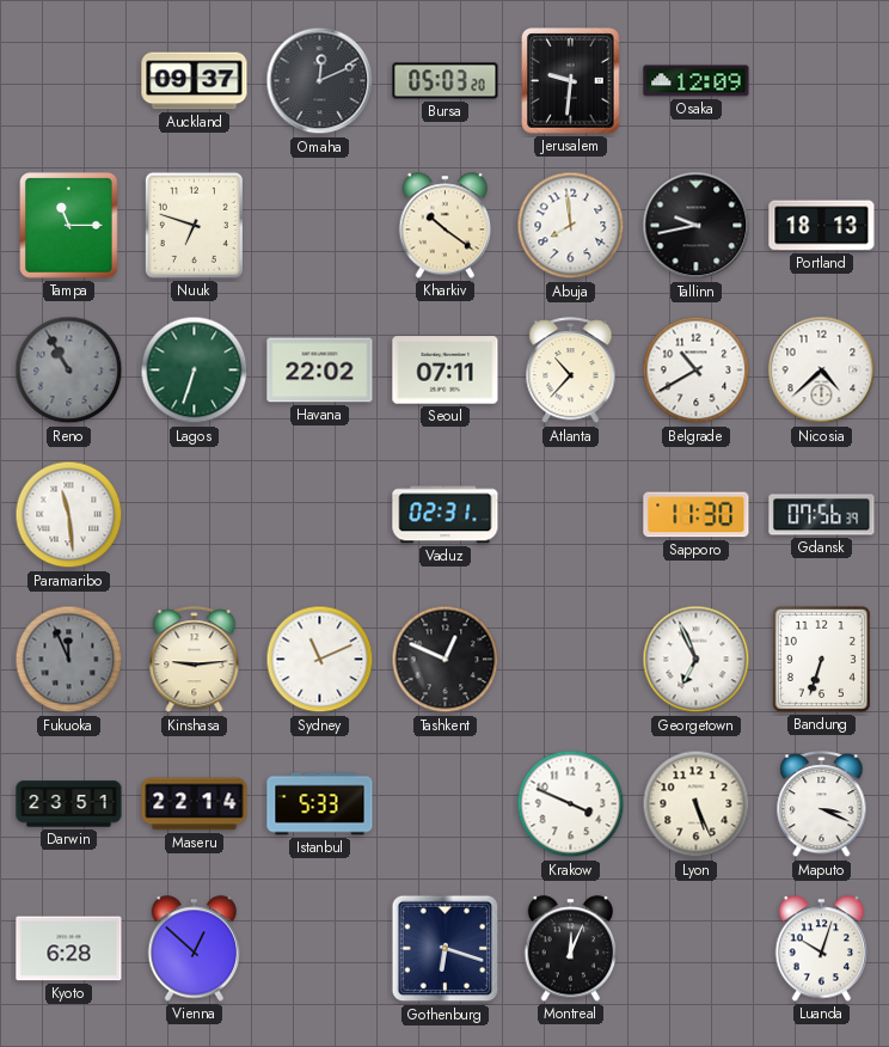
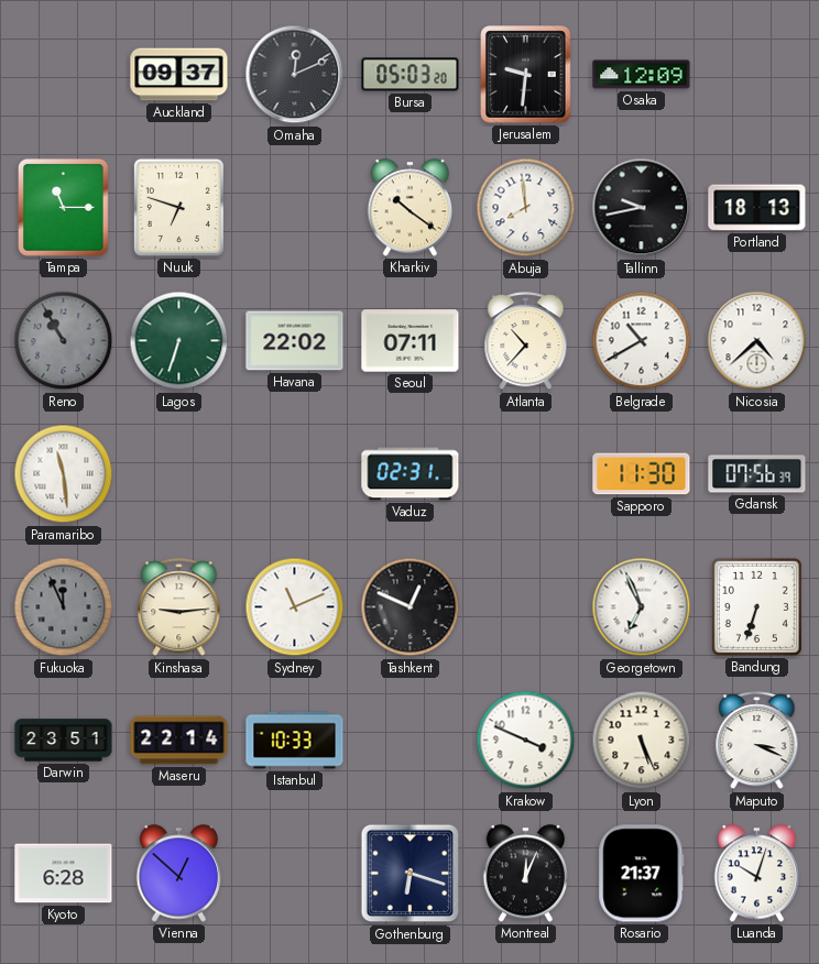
Istanbul: 5:33 -> 10:33
Rosario: none -> 21:37
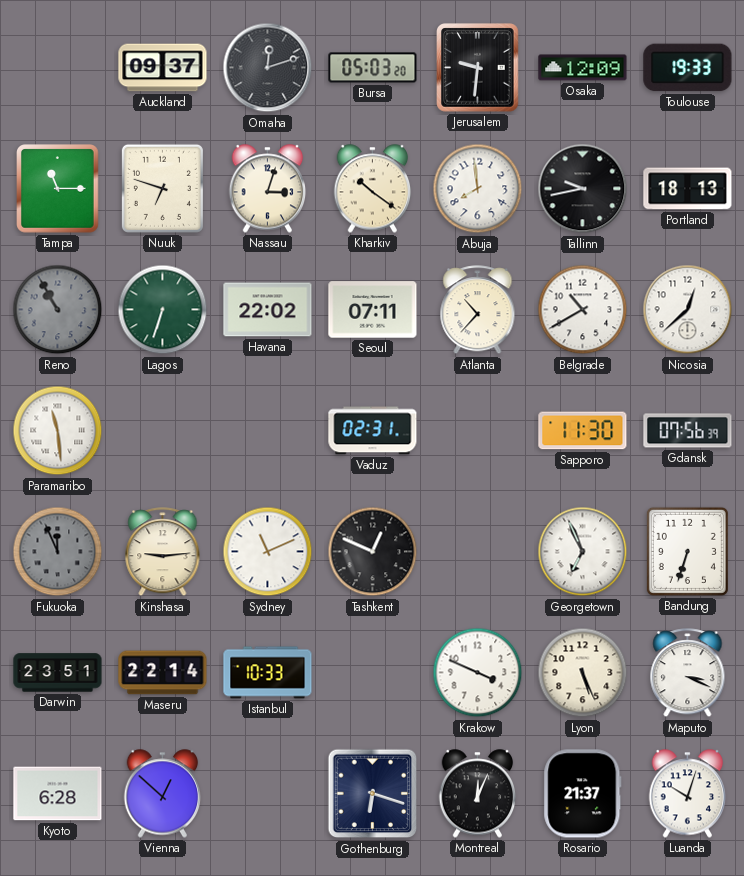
Omaha: 12:11 -> 12:12
Toulouse: none -> 19:33
Nassau: none -> 3:03
Nicosia: 4:38 -> 12:38
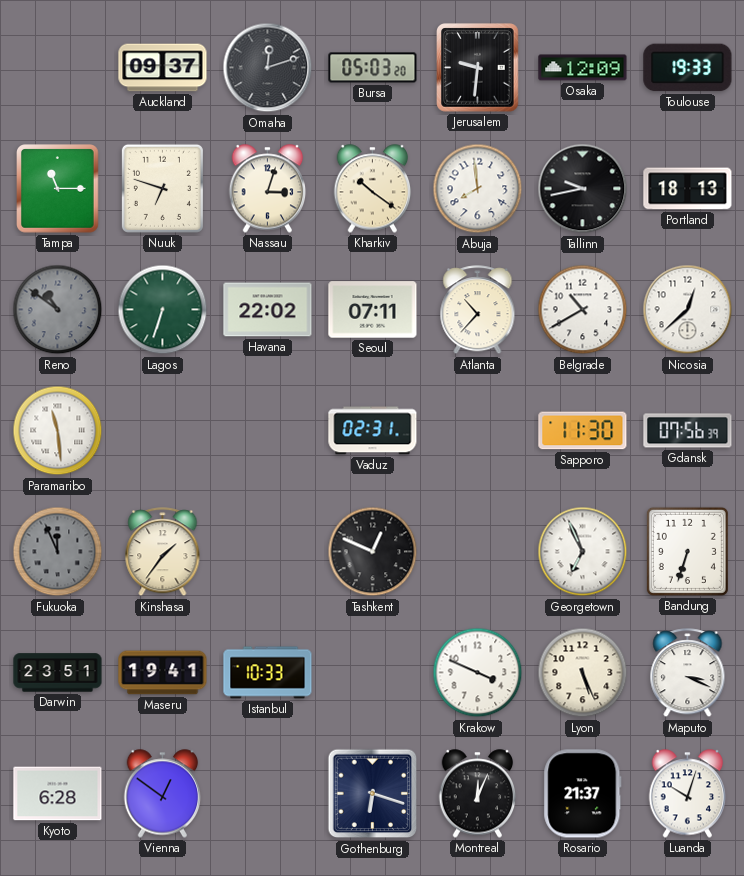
Reno: 10:55 -> 10:51
Kinshasa: 9:14 -> 1:36
Sydney: 11:11 -> none
Maseru: 22:14 -> 19:41
Vienna: 12:52 -> 12:51
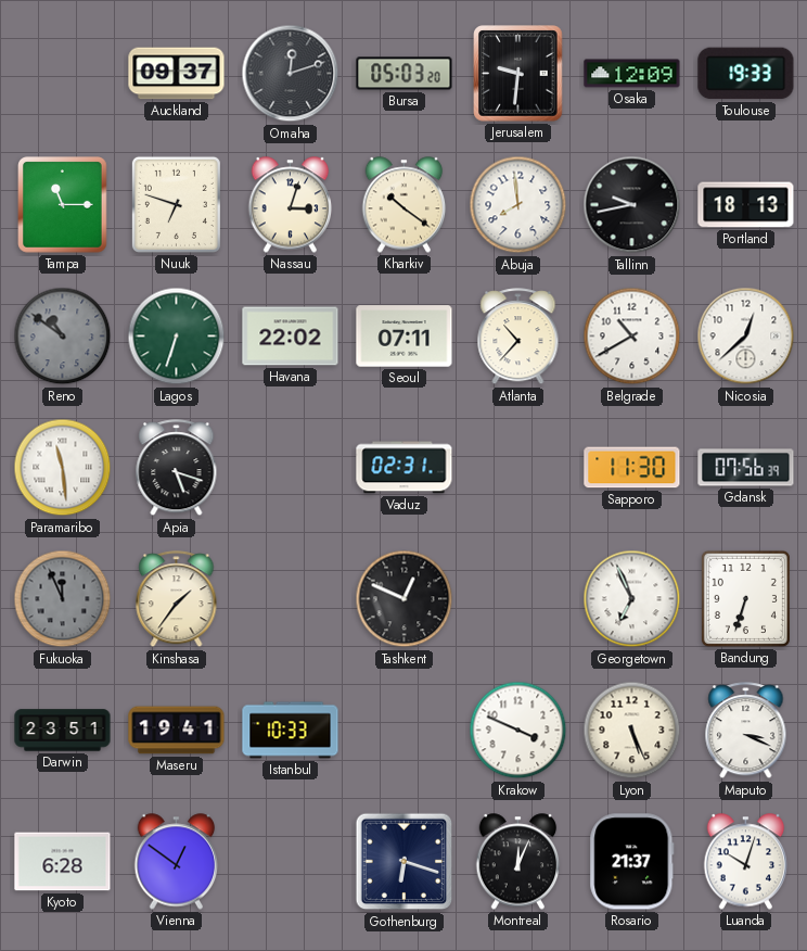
Apia: none -> 5:18
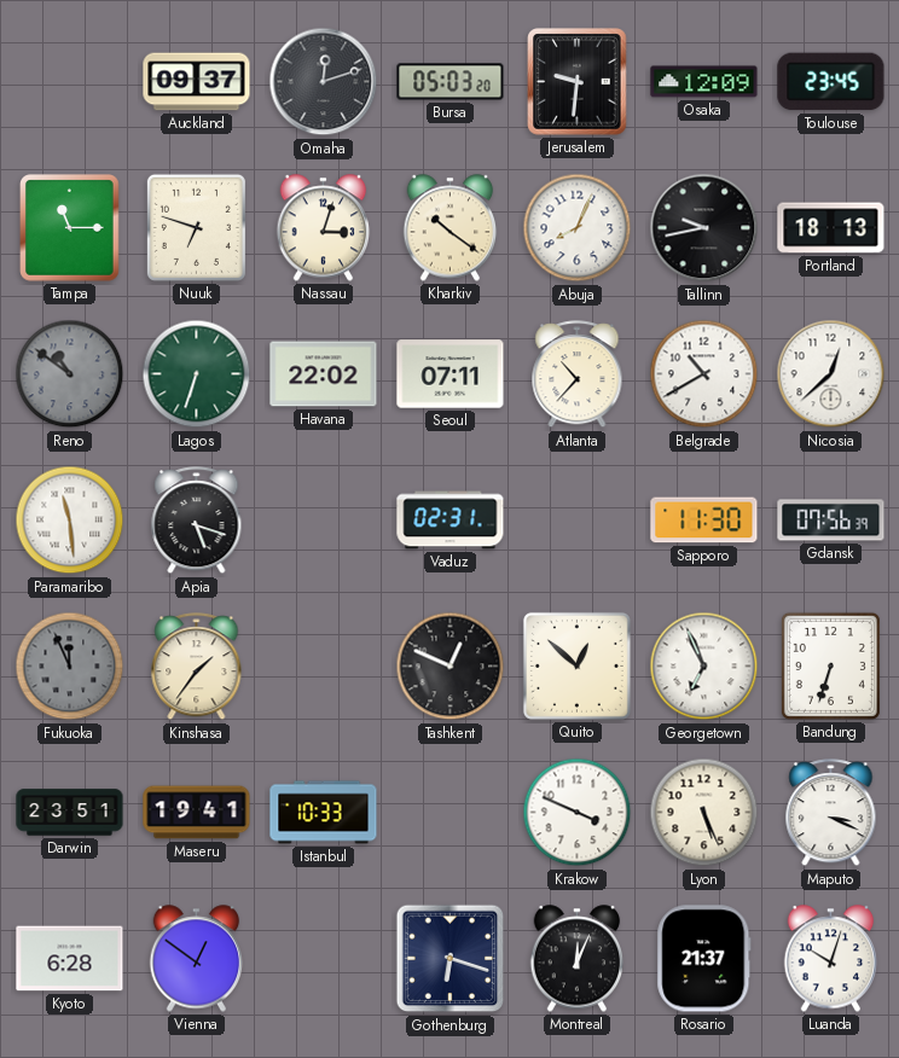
Toulouse: 19:33 -> 23:45
Abuja: 7:59 -> 8:04
Quito: none -> 12:52
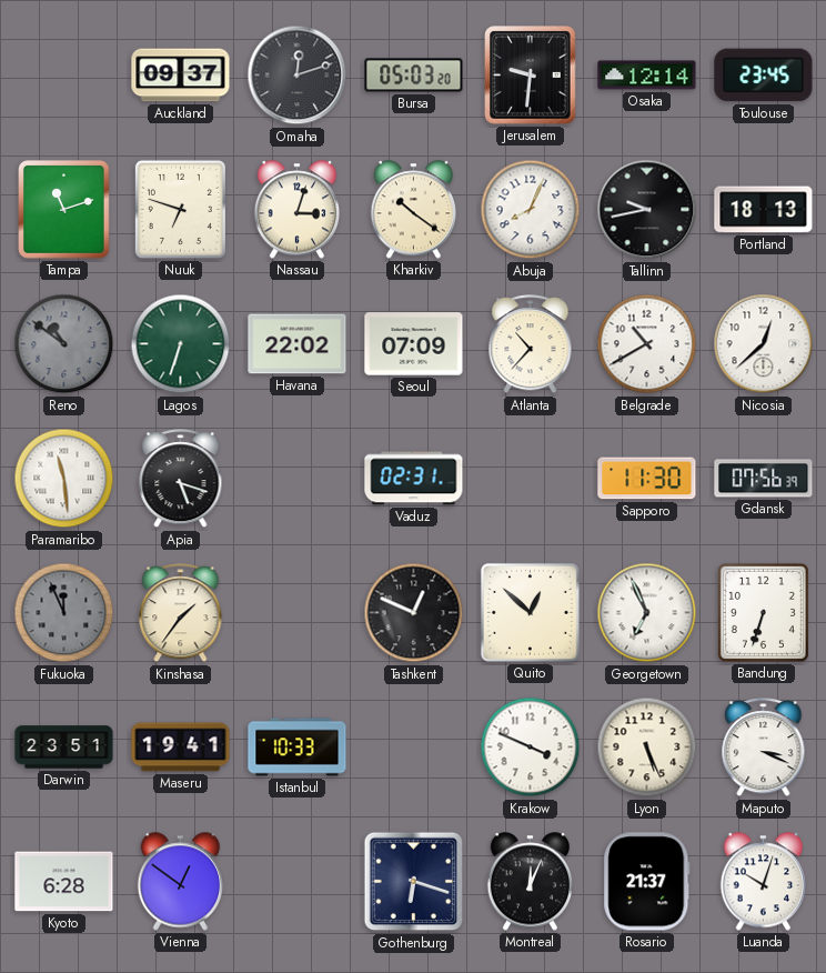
Osaka: 12:09 -> 12:14
Tampa: 11:15 -> 11:12
Seoul: 07:11 -> 07:09
